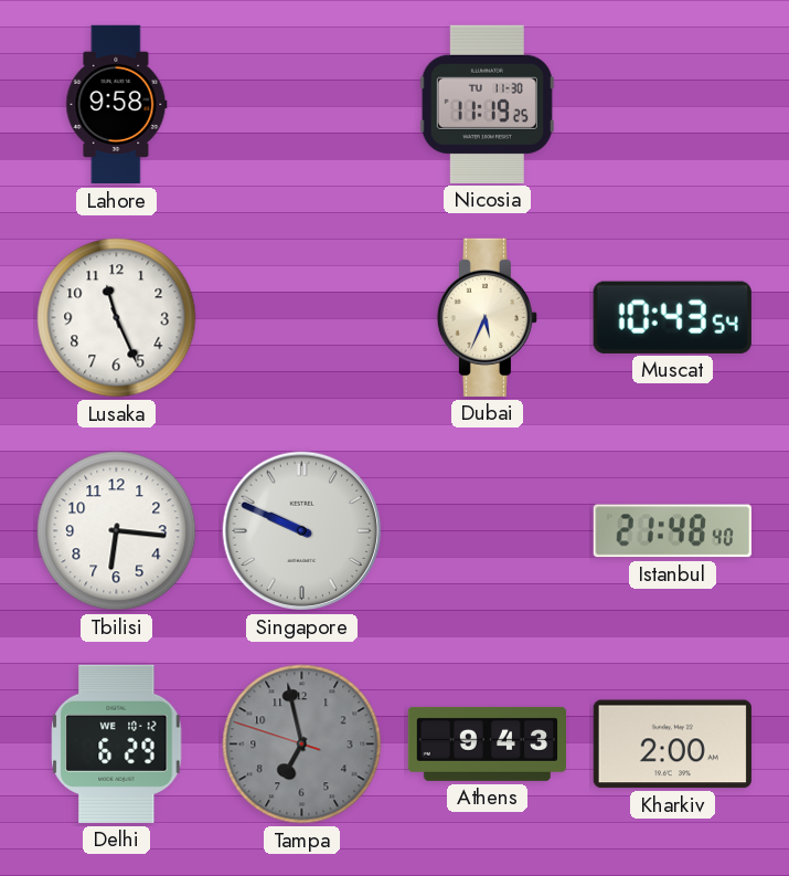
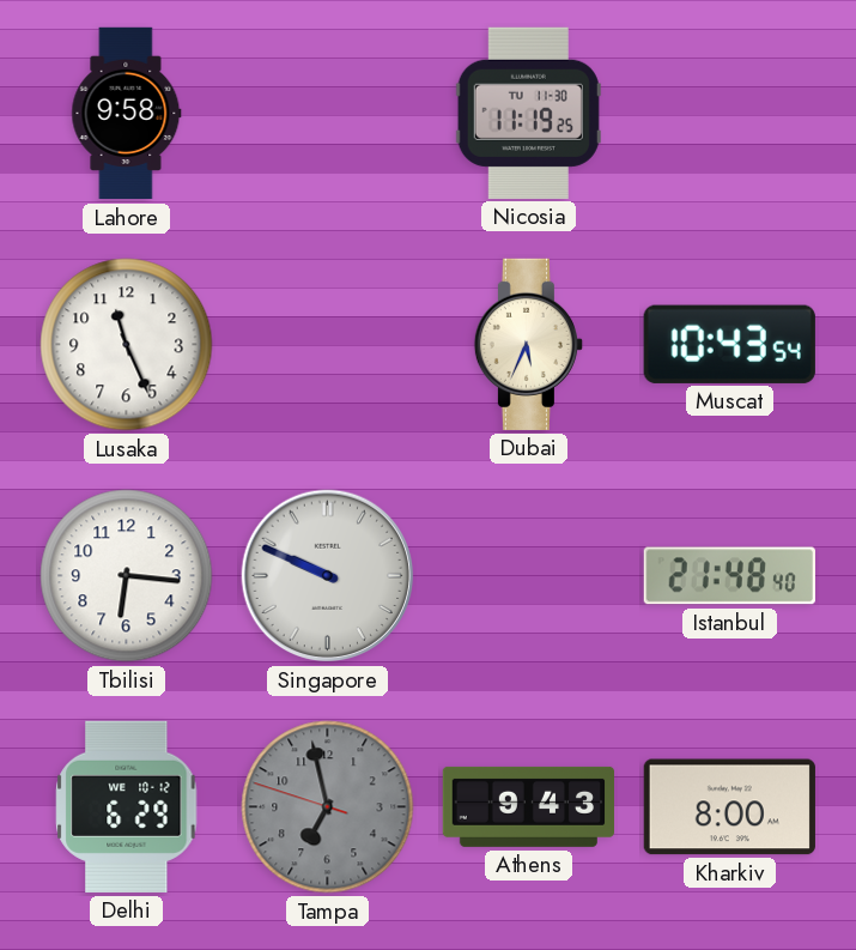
Kharkiv: 2:00 -> 8:00
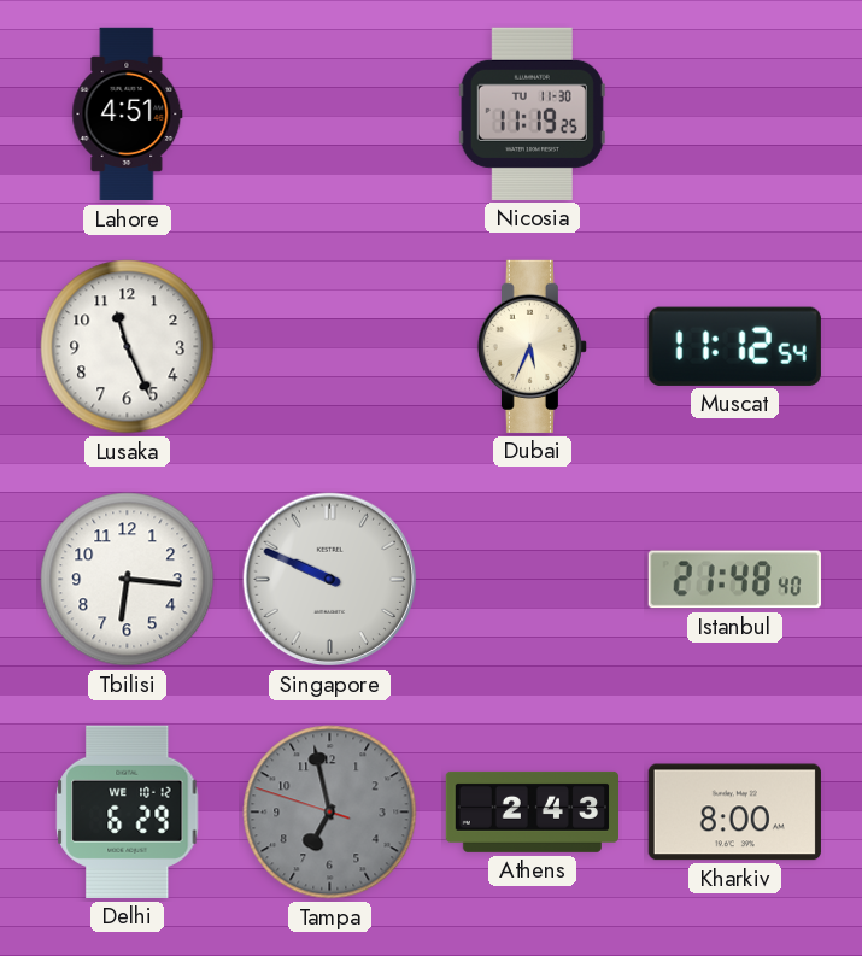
Lahore: 9:58 -> 4:51
Muscat: 10:43 -> 11:12
Athens: 9:43 -> 2:43
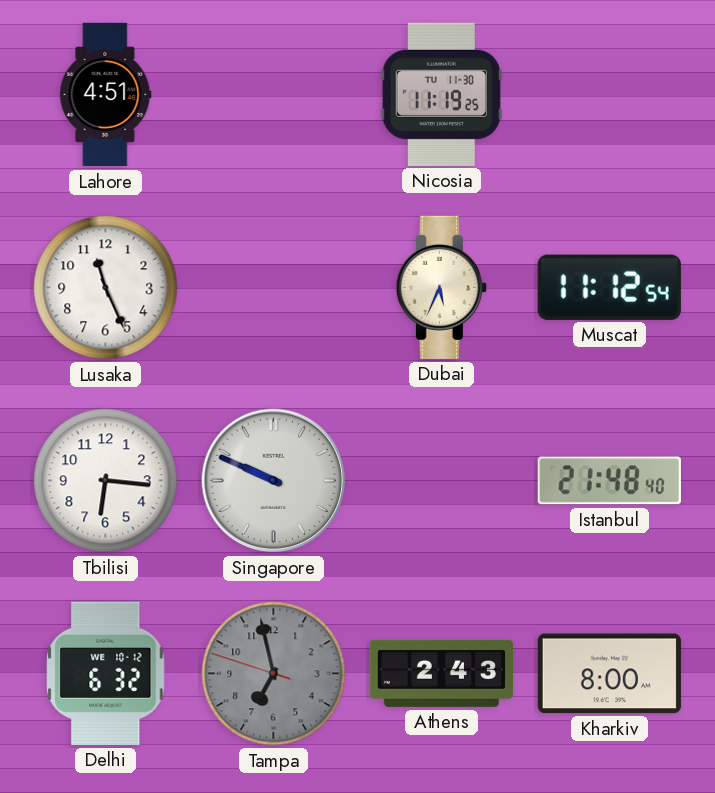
Delhi: 6:29 -> 6:32
